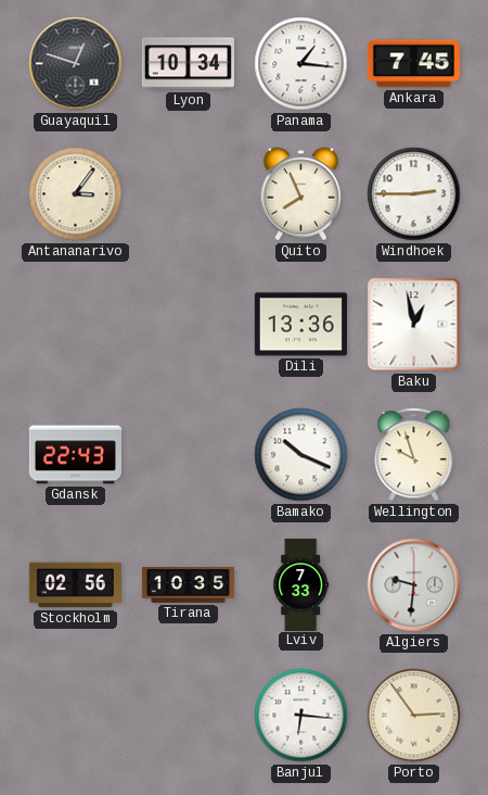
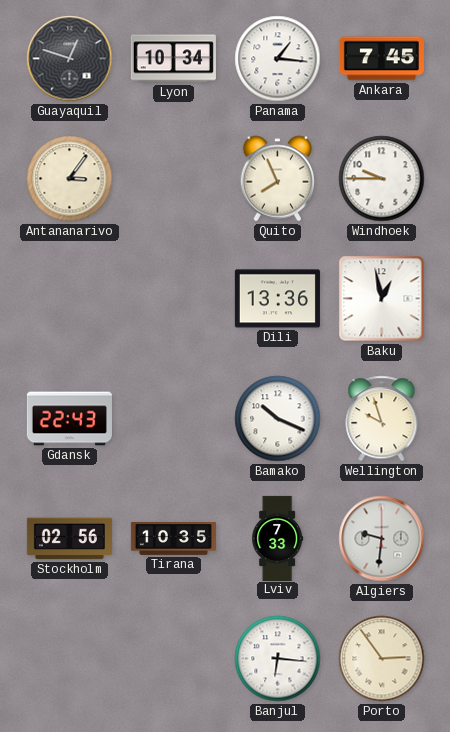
Windhoek: 2:45 -> 9:45
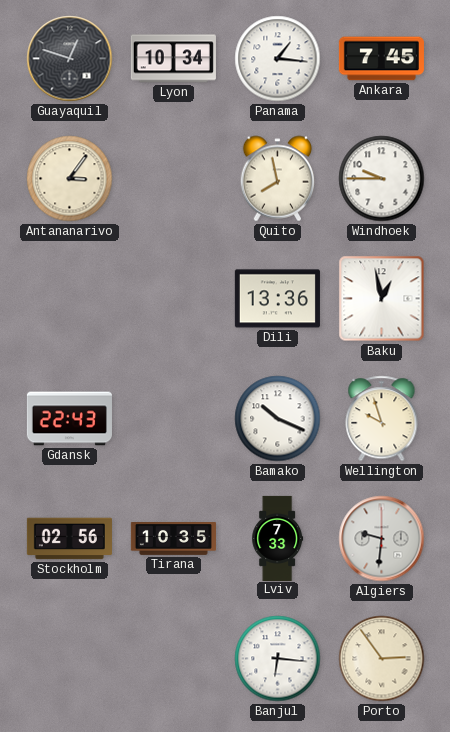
Quito: 7:56 -> 7:58
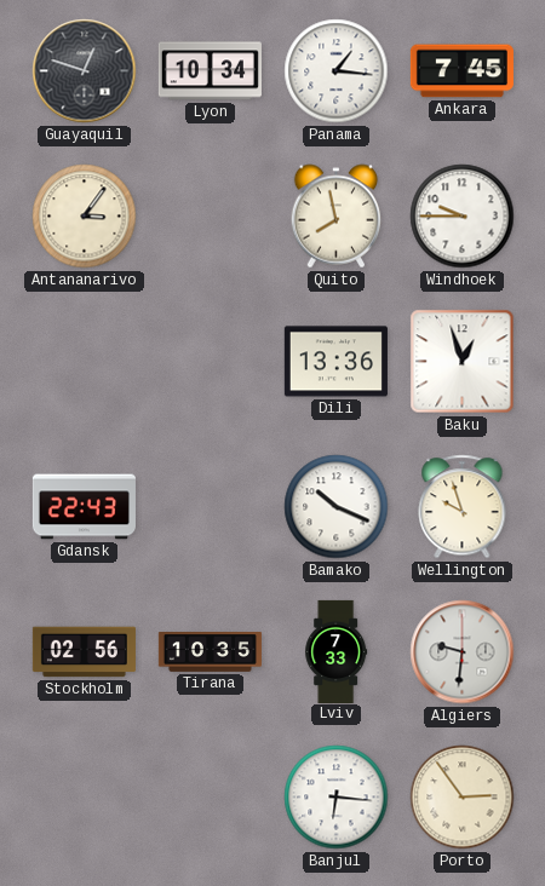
Baku: 12:58 -> 12:57
